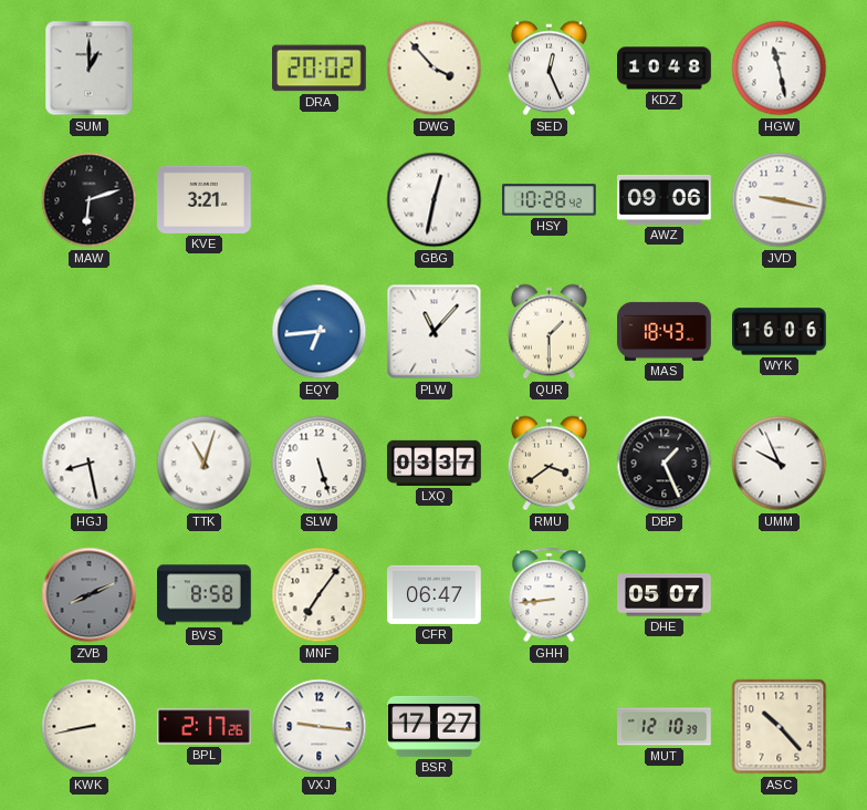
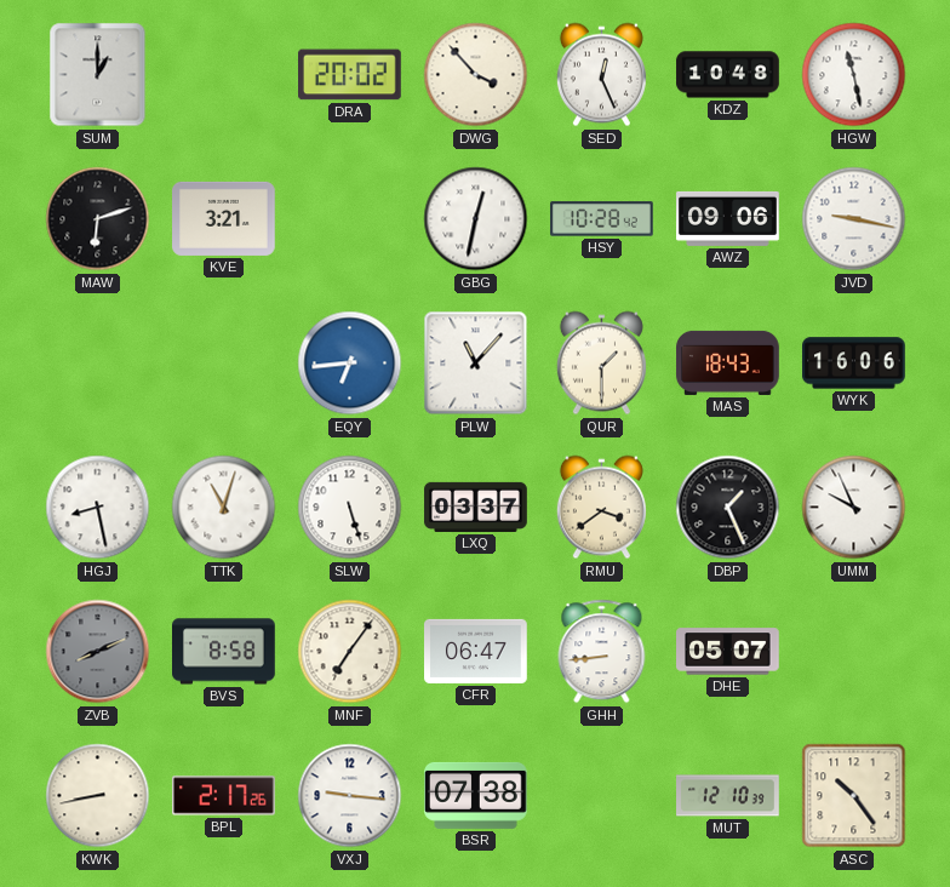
BSR: 17:27 -> 07:38
ASC: 10:23 -> 10:24
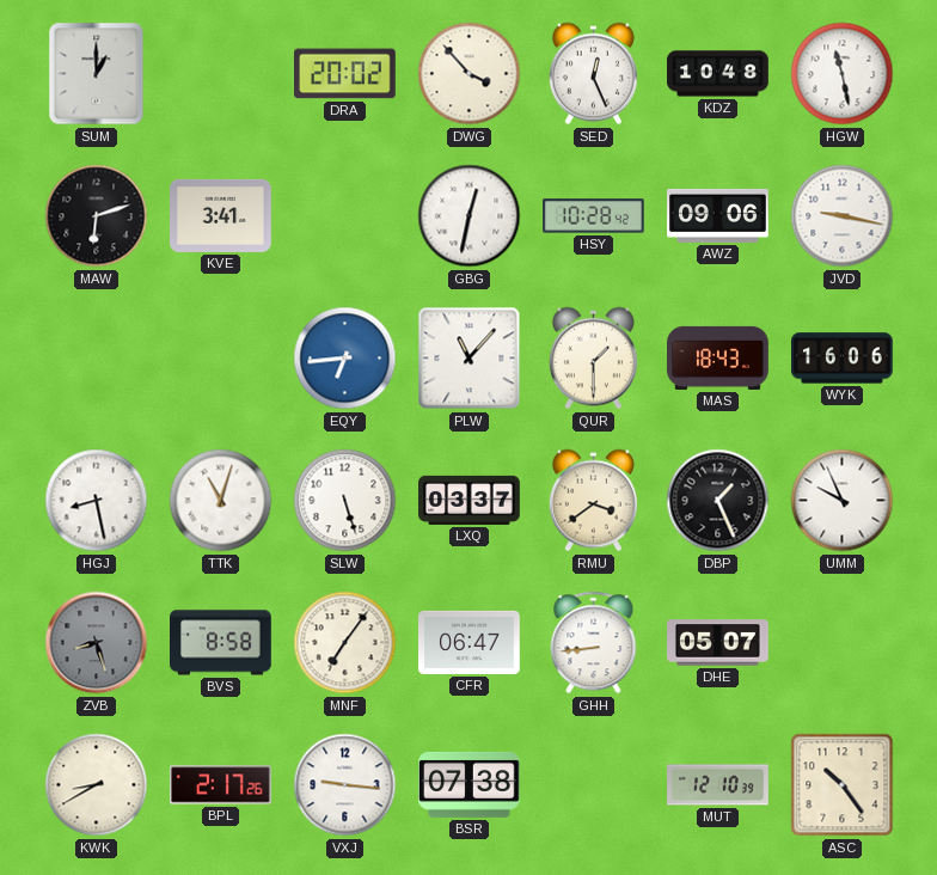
KVE: 3:21 -> 3:41
ZVB: 8:11 -> 8:27
KWK: 8:43 -> 8:40
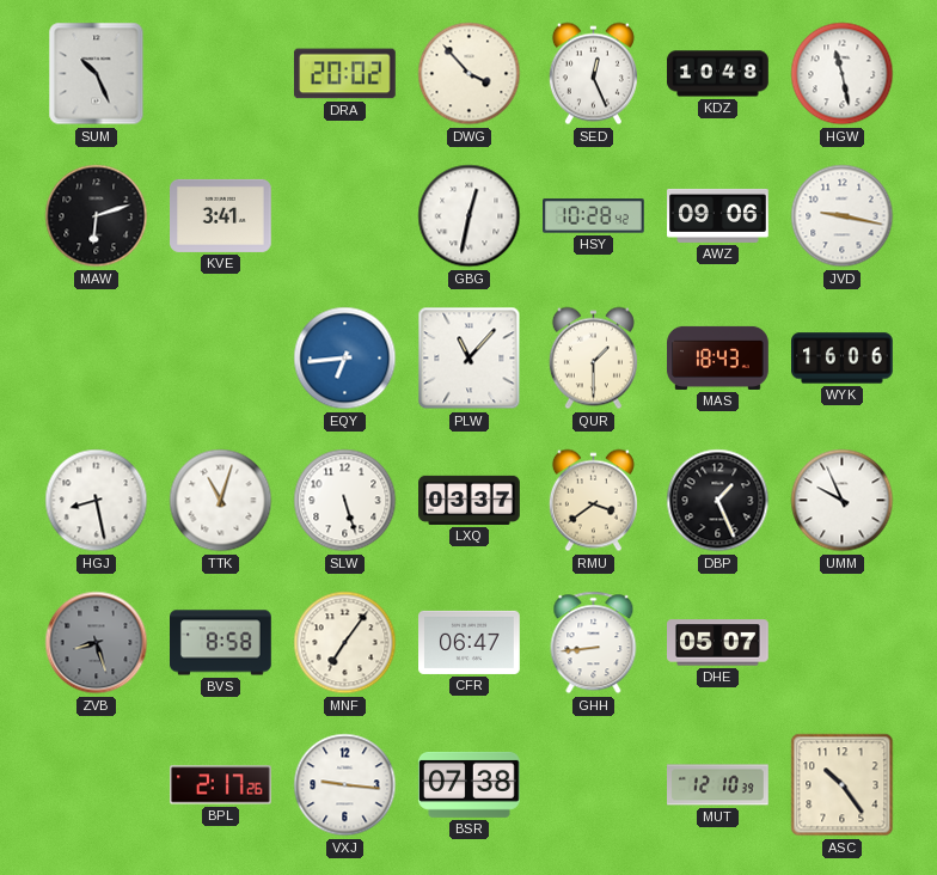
SUM: 1:00 -> 10:26
KWK: 8:40 -> none
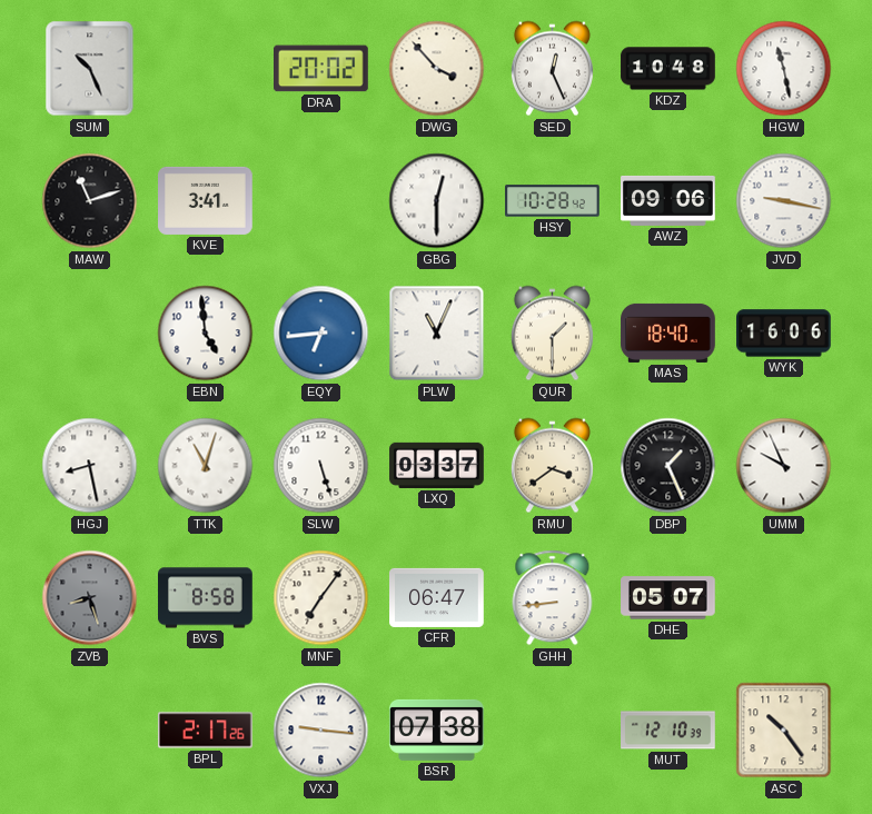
MAW: 6:12 -> 11:12
GBG: 12:32 -> 12:30
EBN: none -> 4:59
PLW: 11:07 -> 11:04
MAS: 18:43 -> 18:40
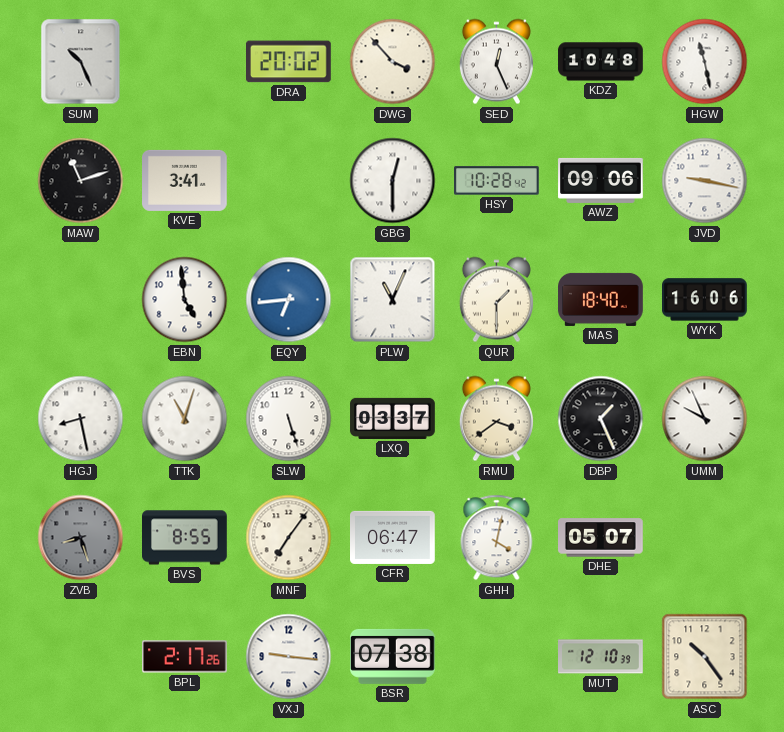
BVS: 8:58 -> 8:55
GHH: 8:44 -> 4:02
